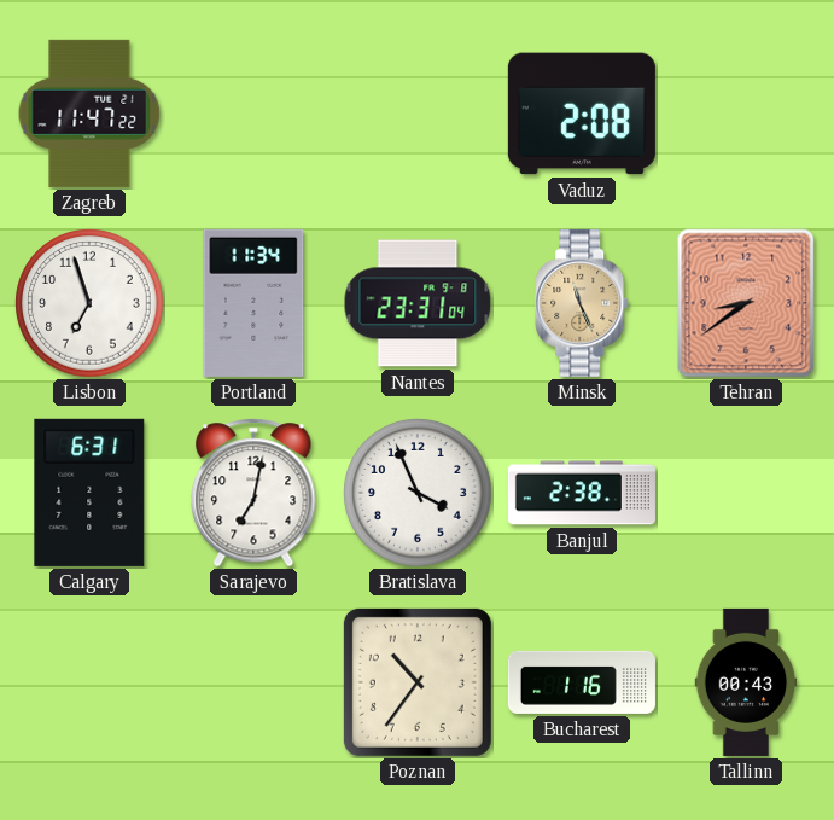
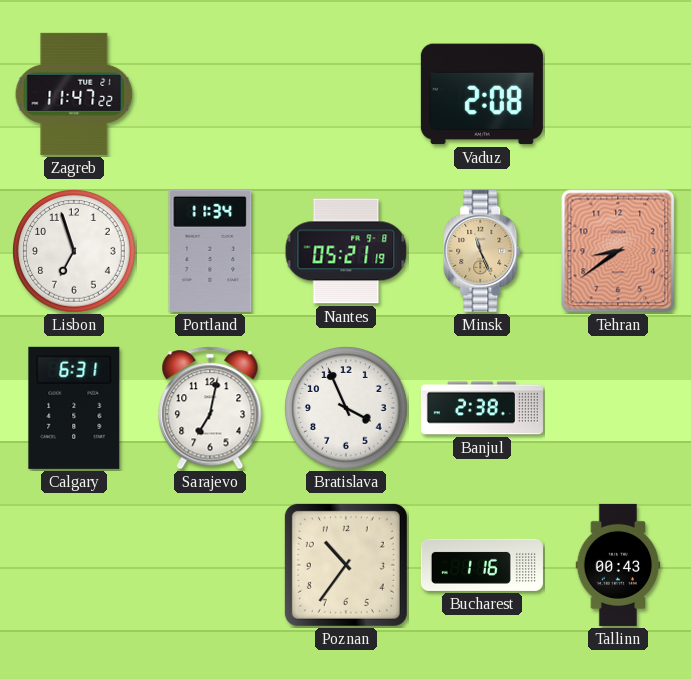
Nantes: 23:31 -> 05:21
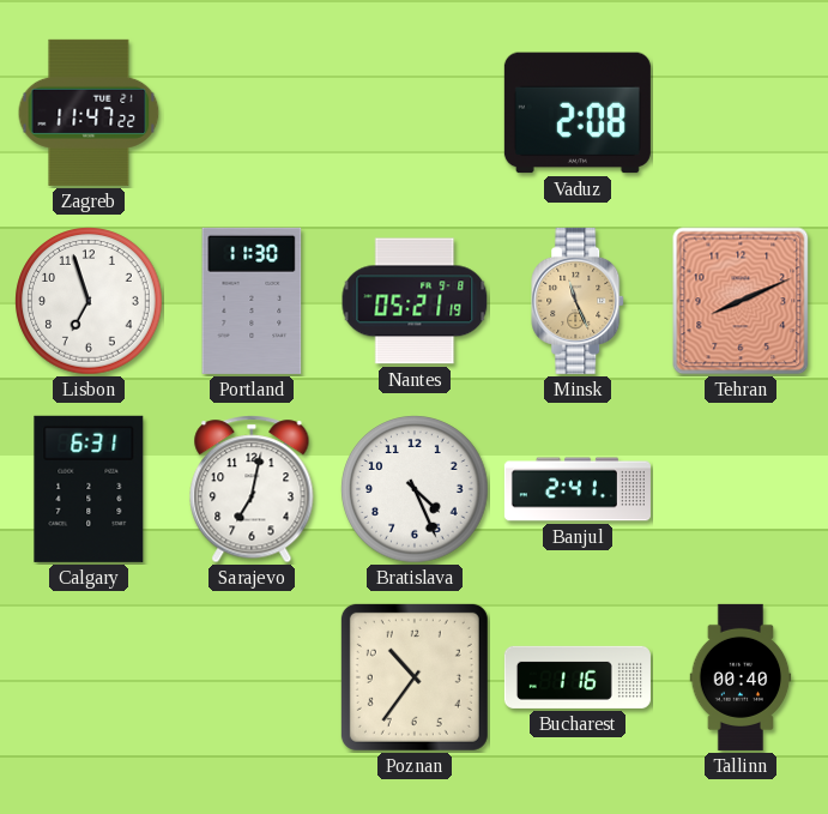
Portland: 11:34 -> 11:30
Tehran: 8:39 -> 8:11
Bratislava: 3:56 -> 4:26
Banjul: 2:38 -> 2:41
Tallinn: 00:43 -> 00:40
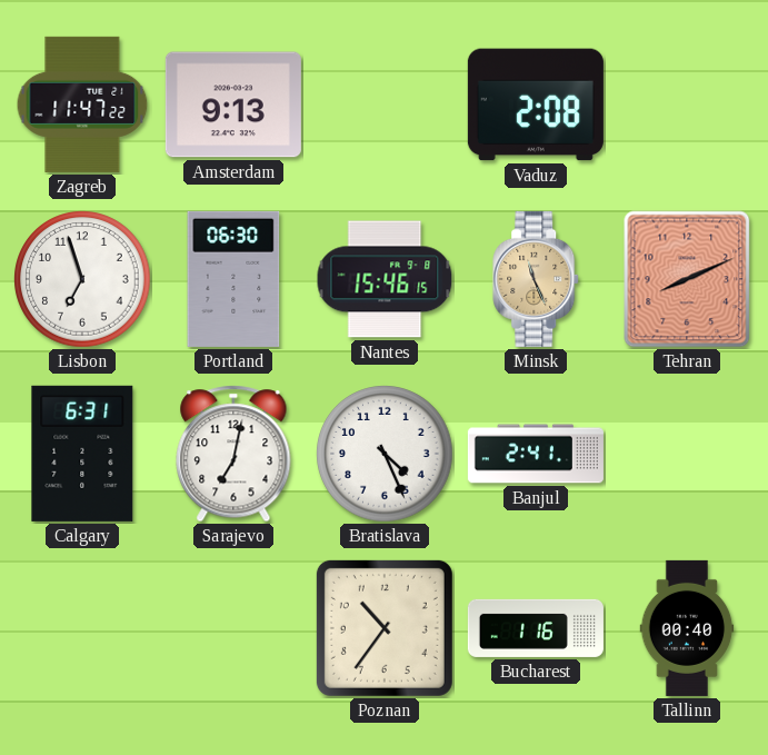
Amsterdam: none -> 9:13
Portland: 11:30 -> 06:30
Nantes: 05:21 -> 15:46
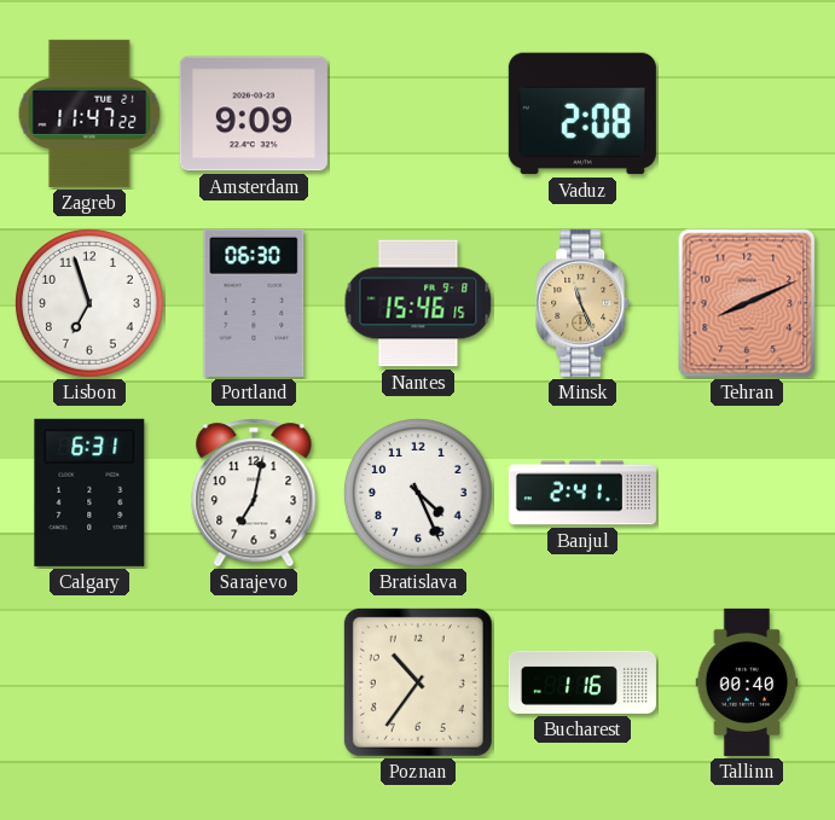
Amsterdam: 9:13 -> 9:09
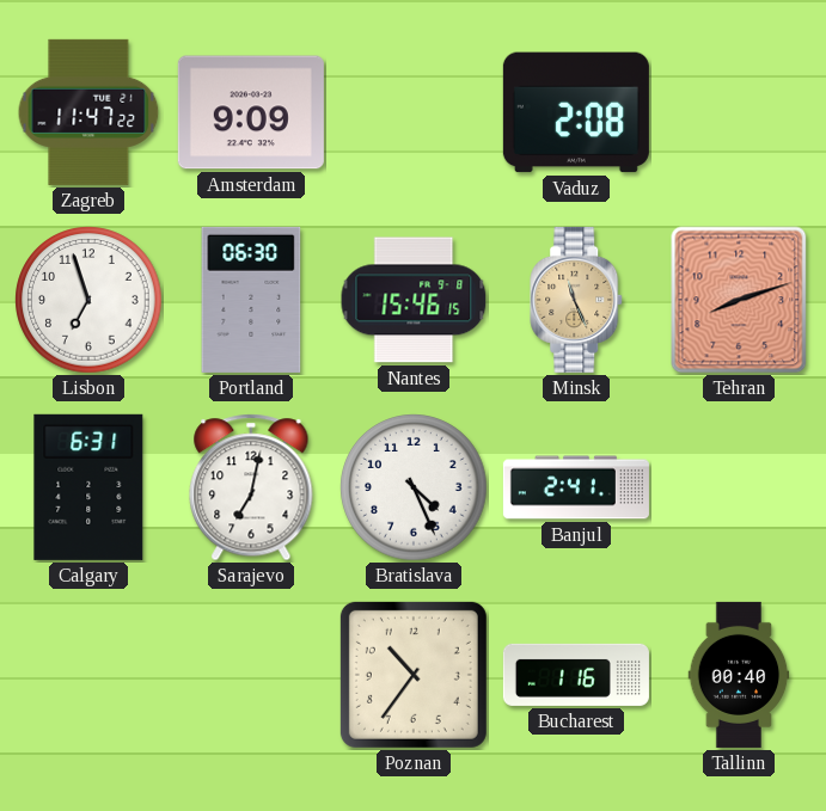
Tehran: 8:11 -> 8:12
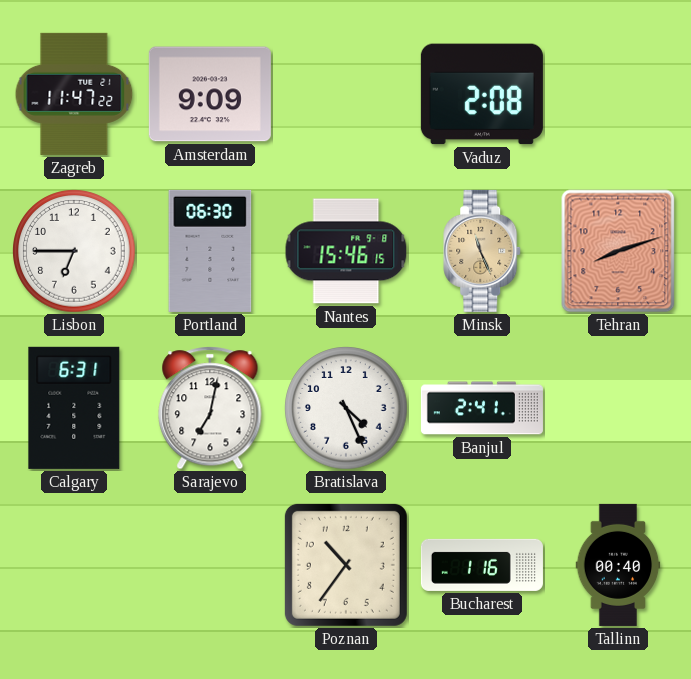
Lisbon: 6:57 -> 6:45
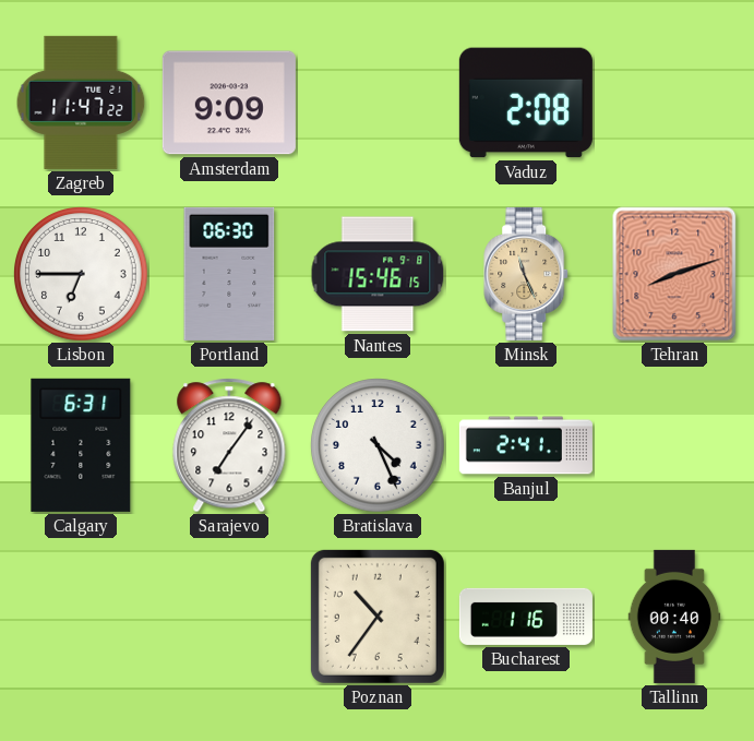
Sarajevo: 7:02 -> 7:06
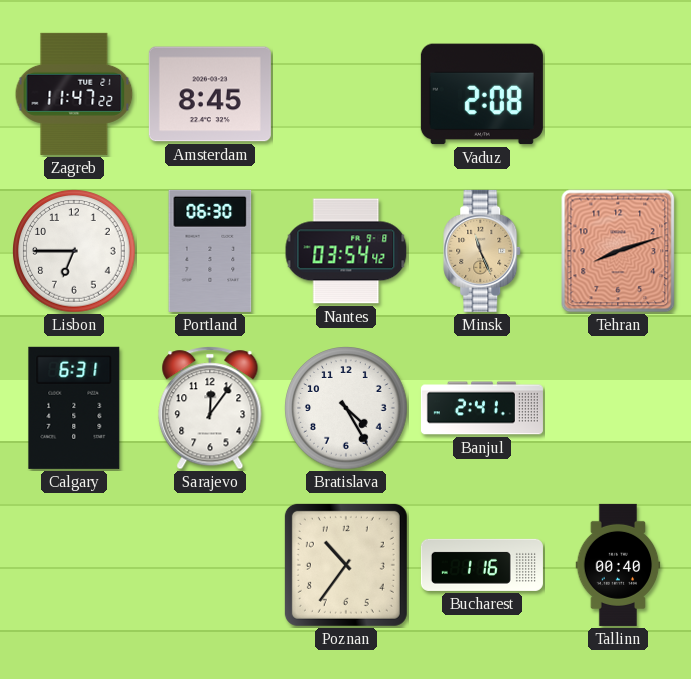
Amsterdam: 9:09 -> 8:45
Nantes: 15:46 -> 03:54
Sarajevo: 7:06 -> 12:06
Bratislava: 4:26 -> 4:25
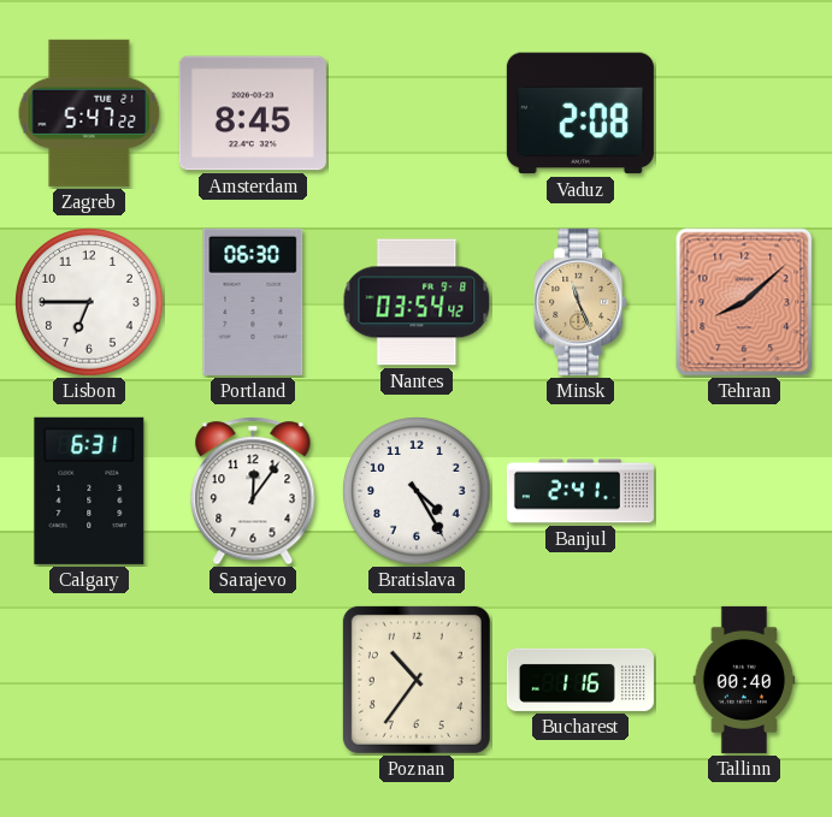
Zagreb: 11:47 -> 5:47
Tehran: 8:12 -> 8:08
